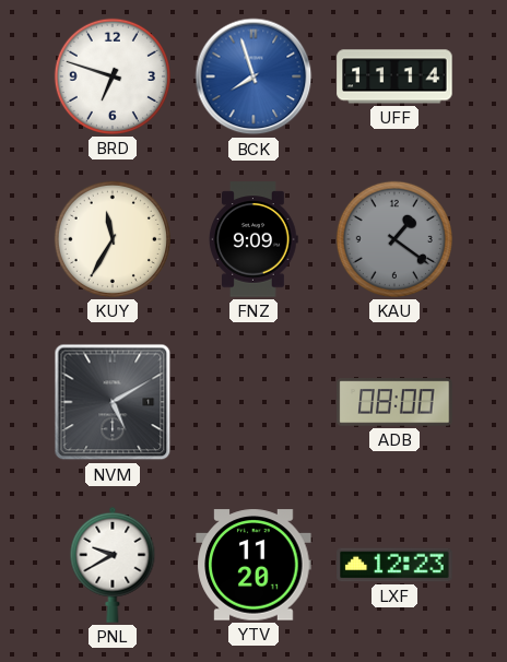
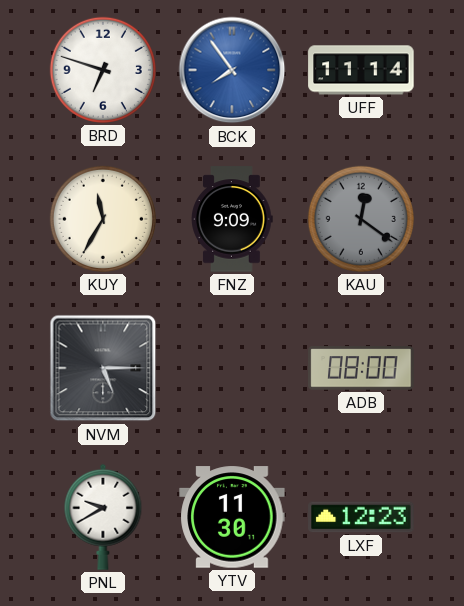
BCK: 7:57 -> 7:54
KAU: 1:21 -> 12:21
NVM: 5:10 -> 5:15
YTV: 11:20 -> 11:30
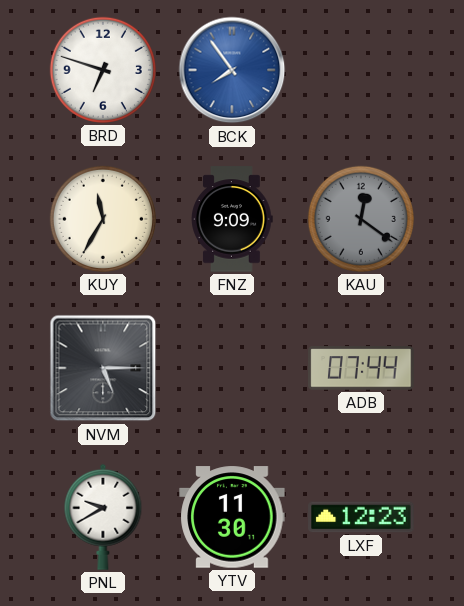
UFF: 11:14 -> none
ADB: 08:00 -> 07:44
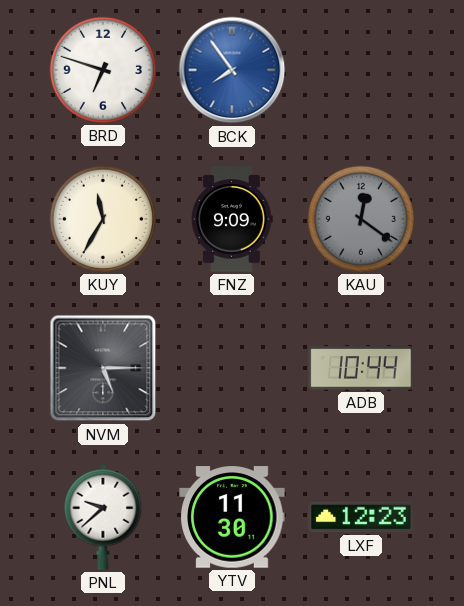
ADB: 07:44 -> 10:44
PNL: 9:40 -> 9:38
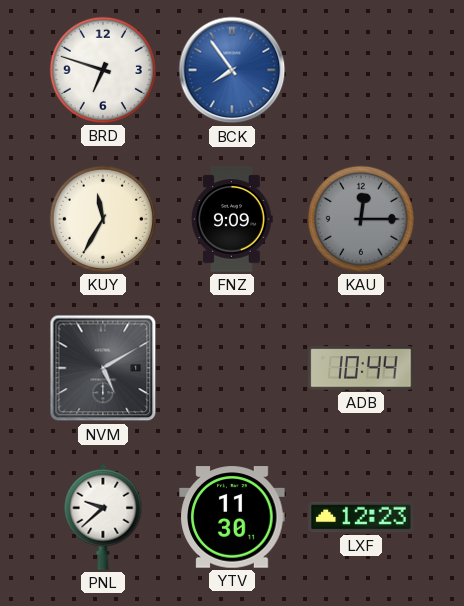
KAU: 12:21 -> 12:15
NVM: 5:15 -> 5:10
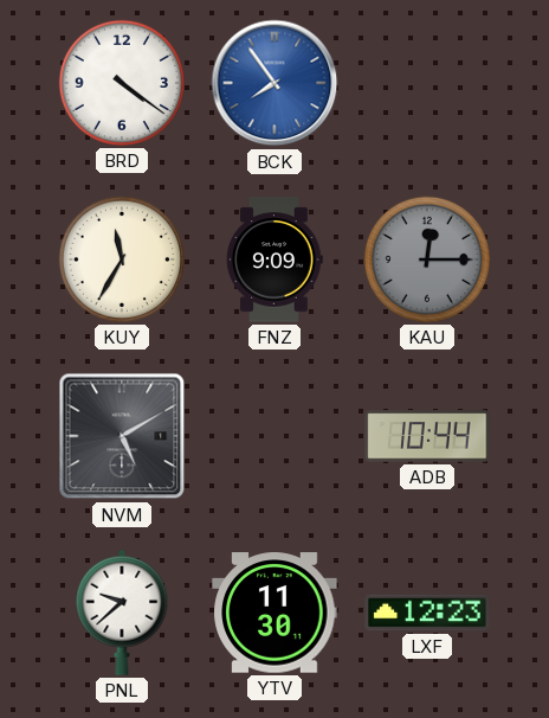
BRD: 6:48 -> 4:21
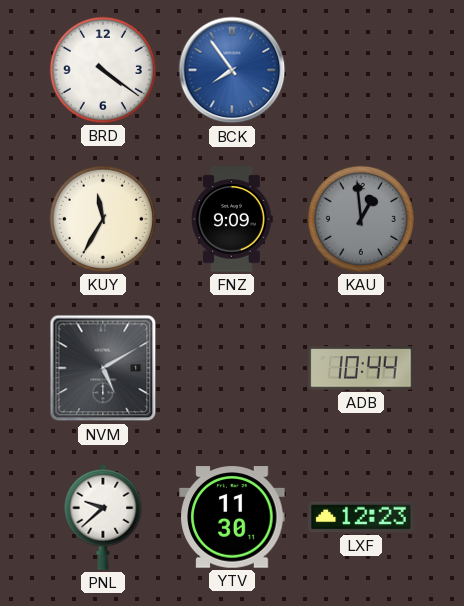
KAU: 12:15 -> 12:59
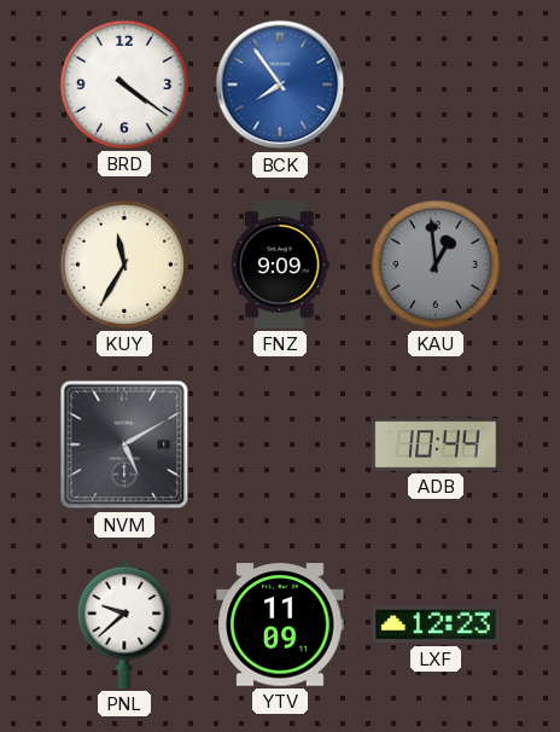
YTV: 11:30 -> 11:09
